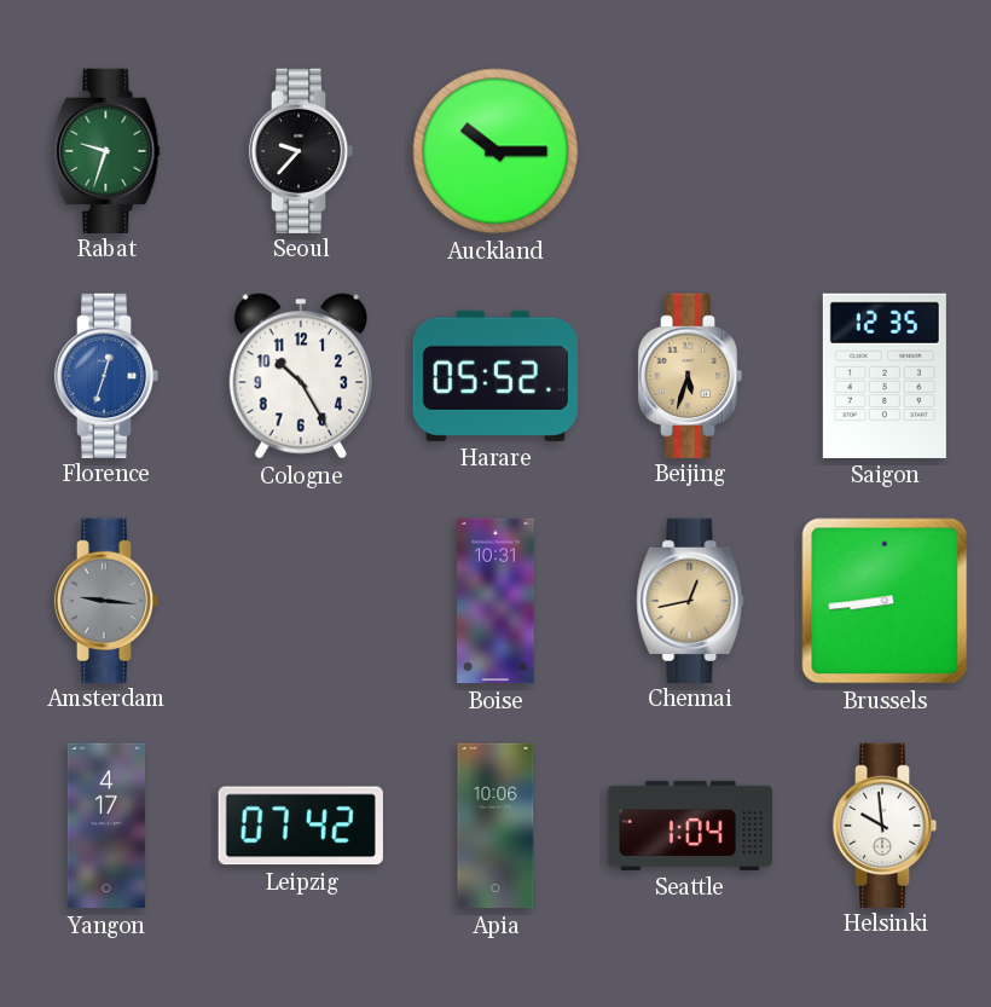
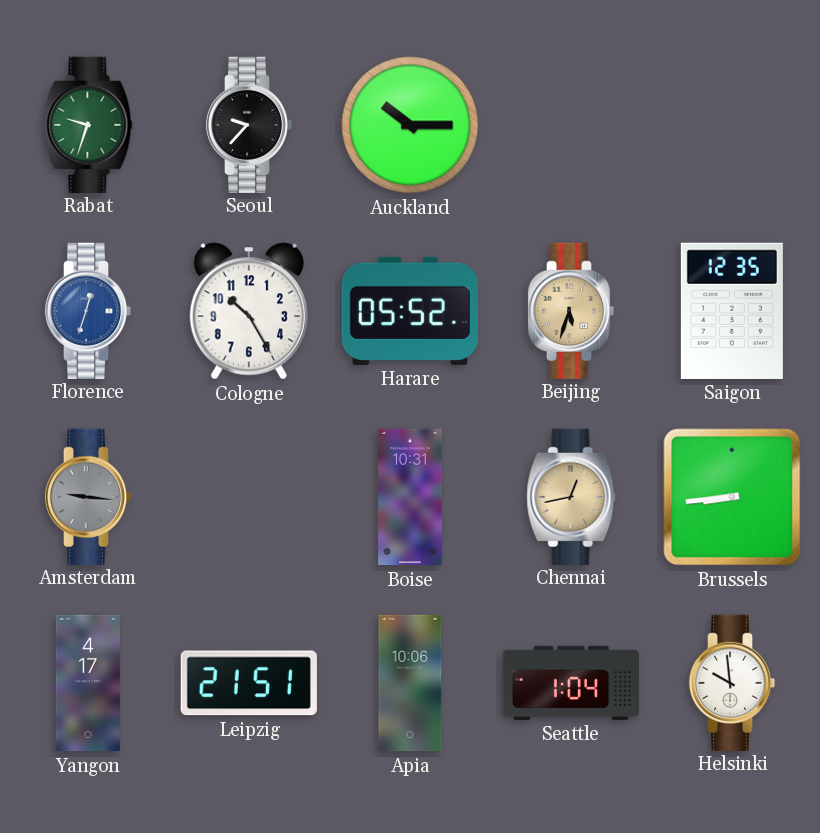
Leipzig: 07:42 -> 21:51
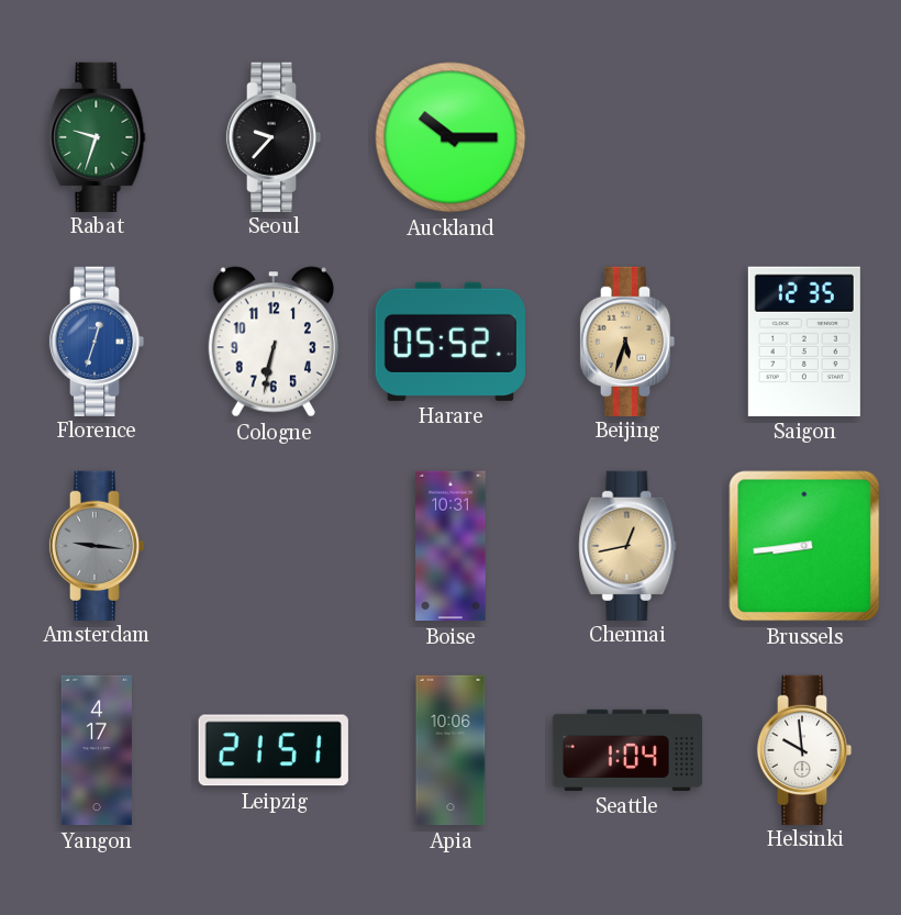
Cologne: 10:25 -> 6:32
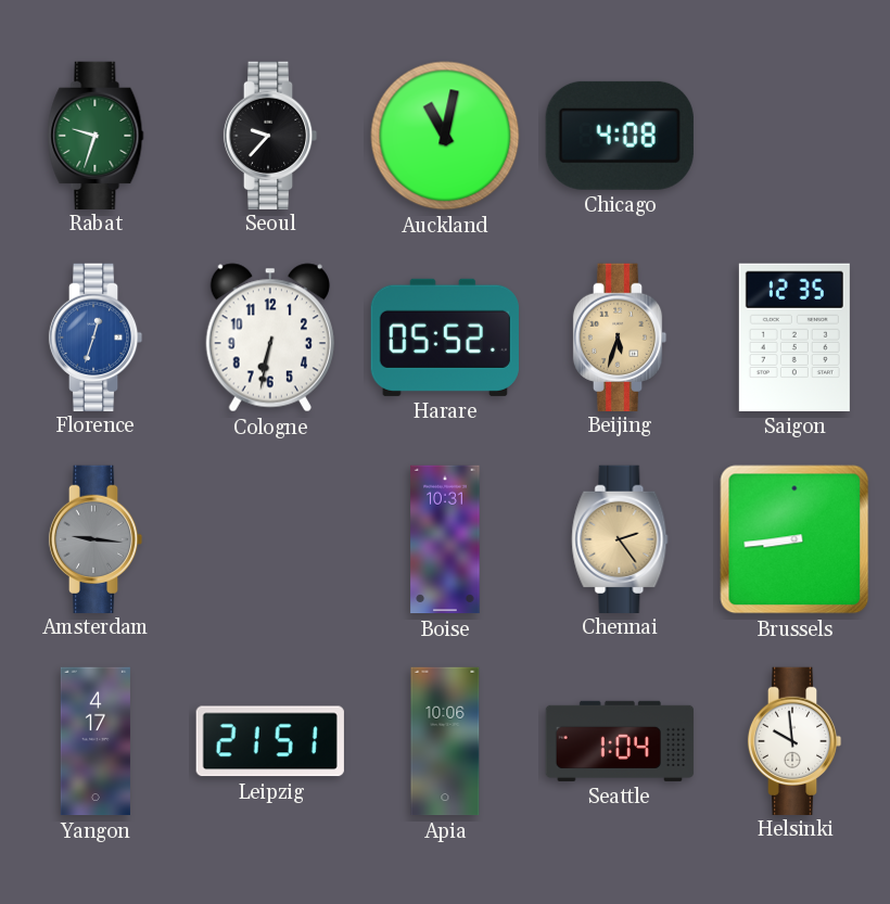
Auckland: 10:15 -> 11:02
Chicago: none -> 4:08
Chennai: 12:43 -> 2:24
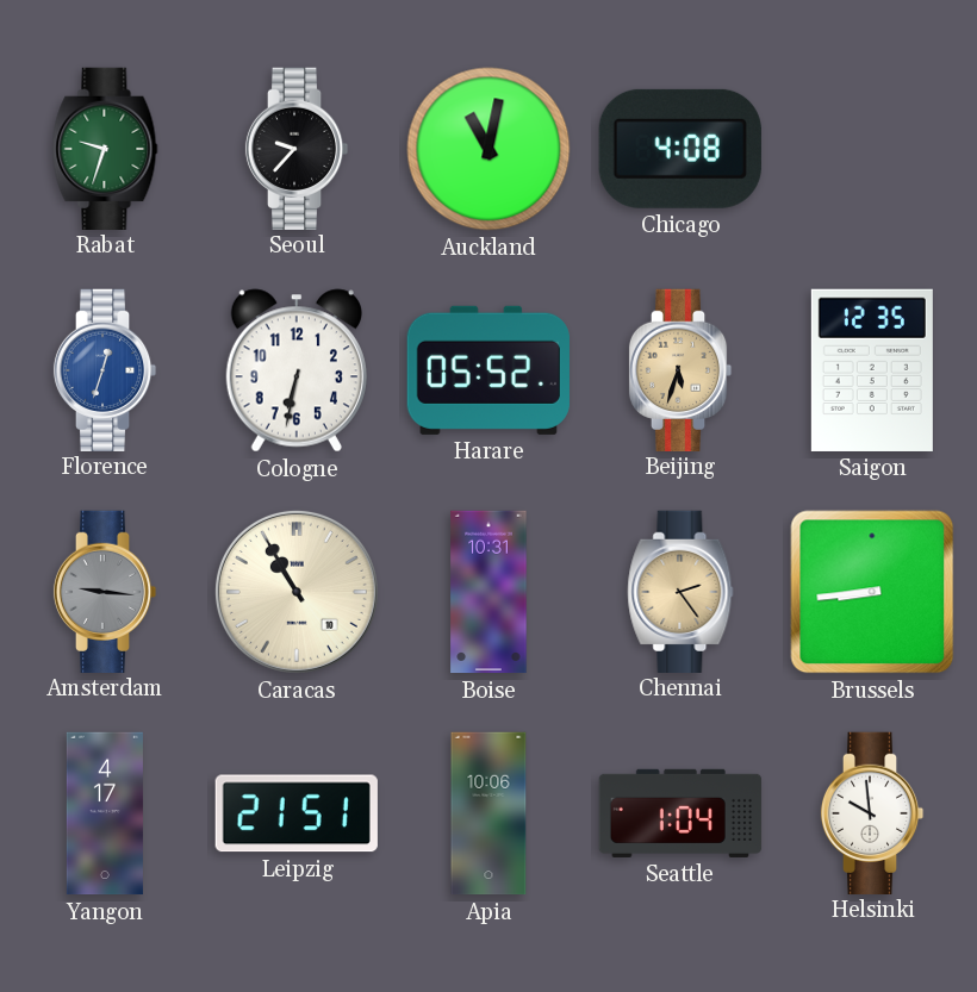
Caracas: none -> 10:55
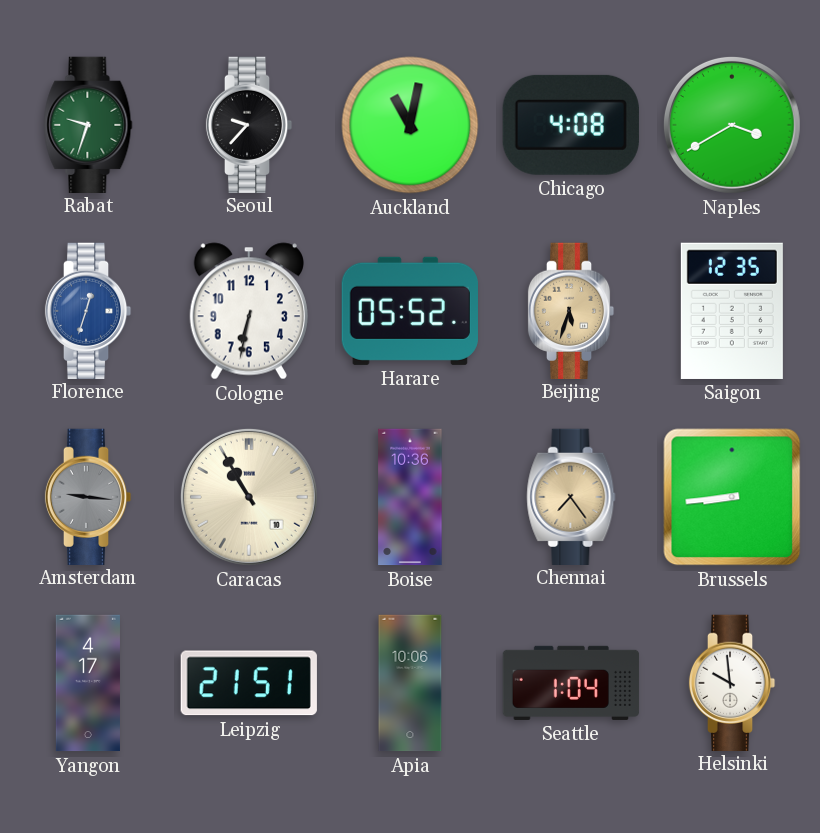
Naples: none -> 3:40
Boise: 10:31 -> 10:36
Chennai: 2:24 -> 7:24
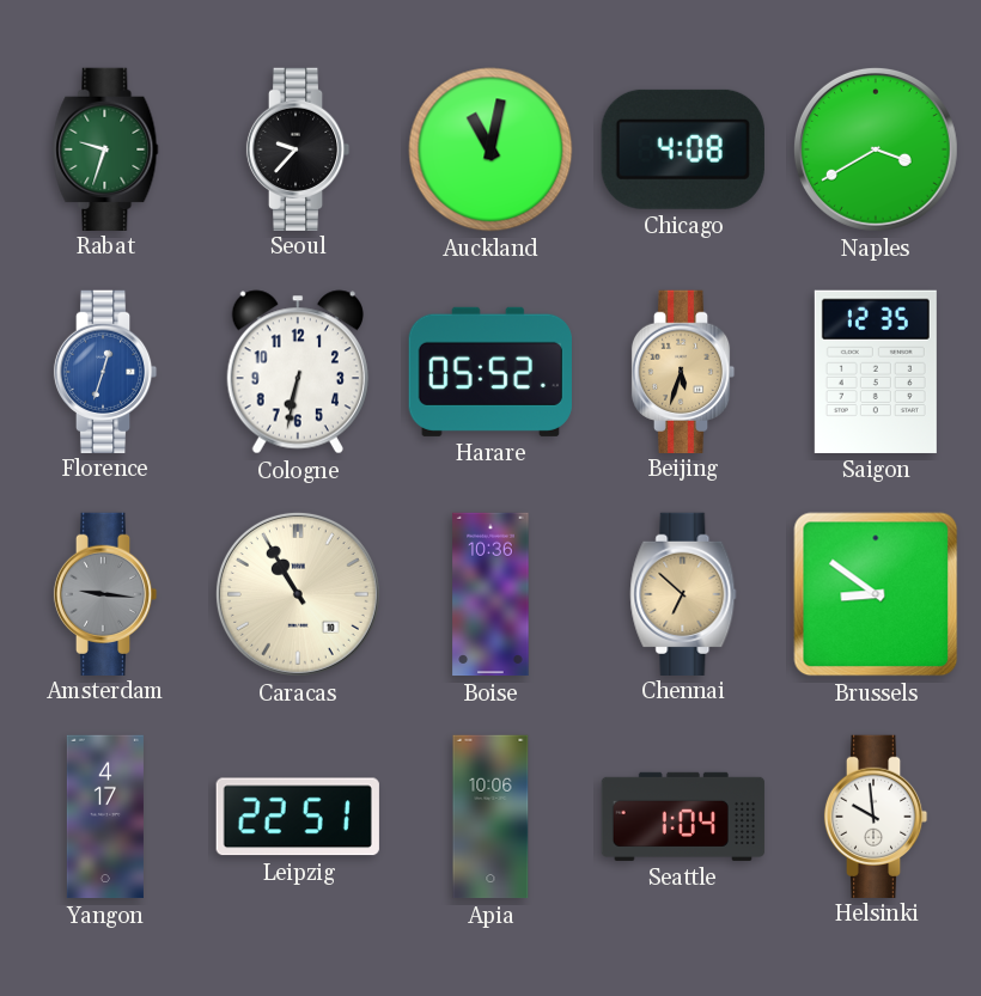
Chennai: 7:24 -> 6:52
Brussels: 8:44 -> 8:51
Leipzig: 21:51 -> 22:51
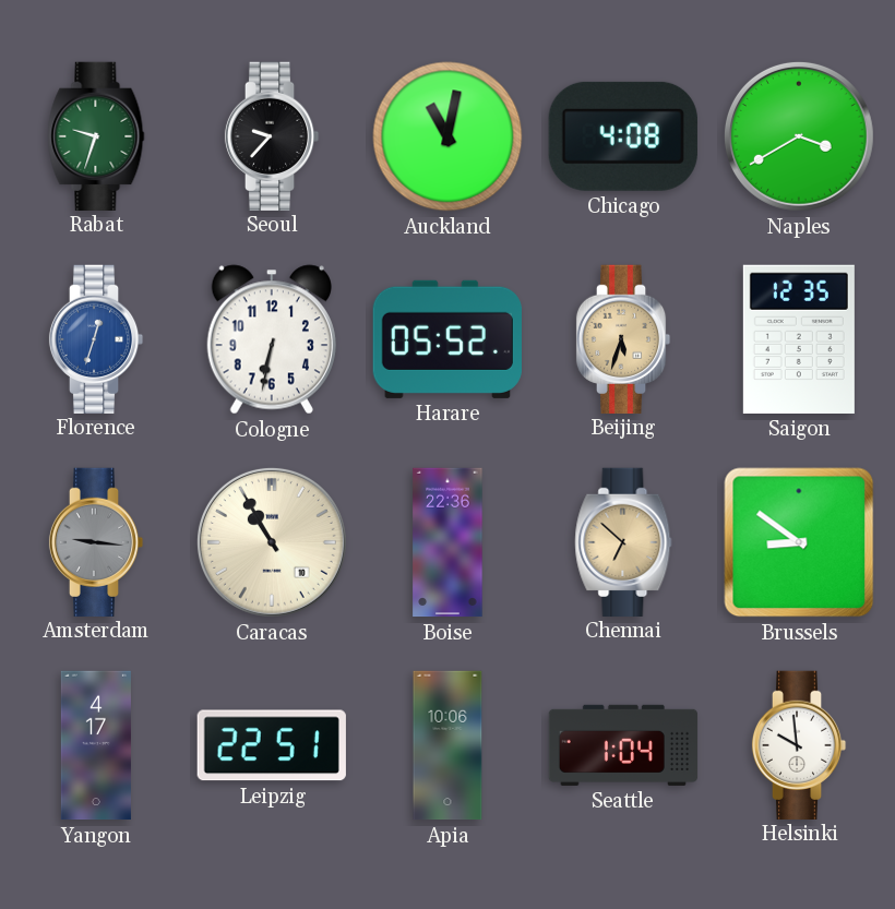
Boise: 10:36 -> 22:36
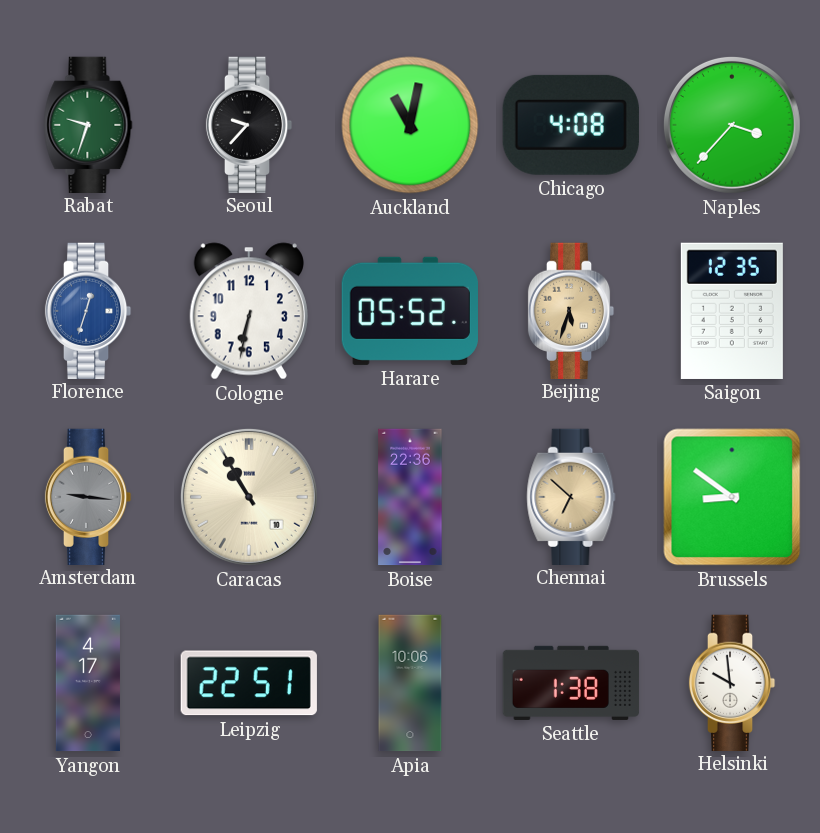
Naples: 3:40 -> 3:37
Seattle: 1:04 -> 1:38
